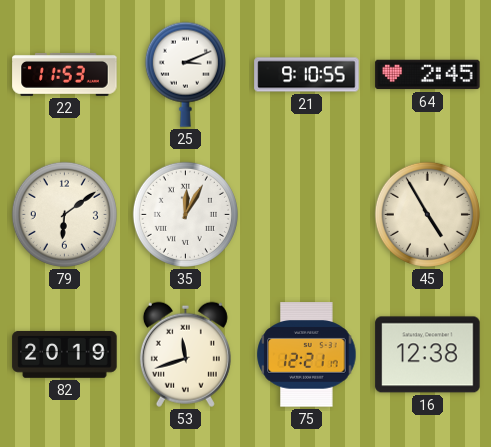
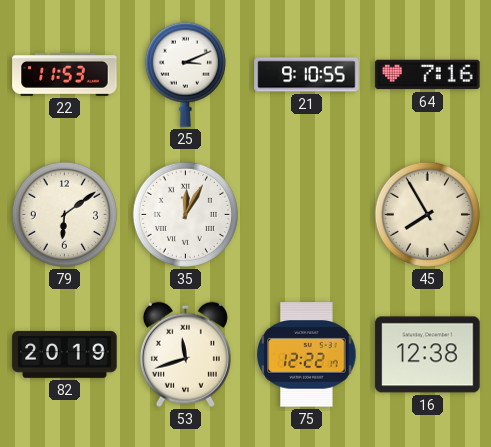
64: 2:45 -> 7:16
45: 4:55 -> 7:55
75: 12:21 -> 12:22
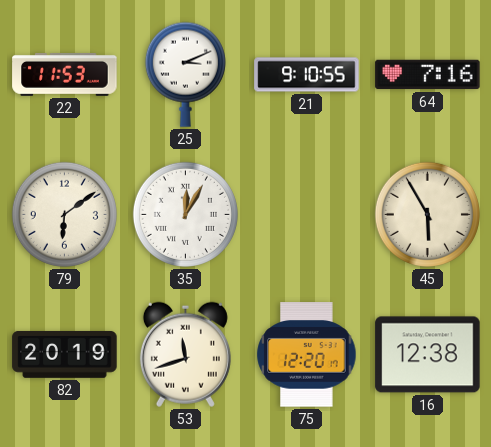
45: 7:55 -> 5:55
75: 12:22 -> 12:20
